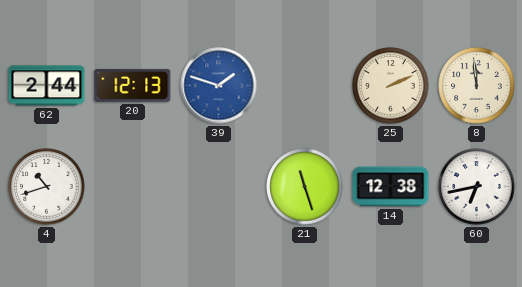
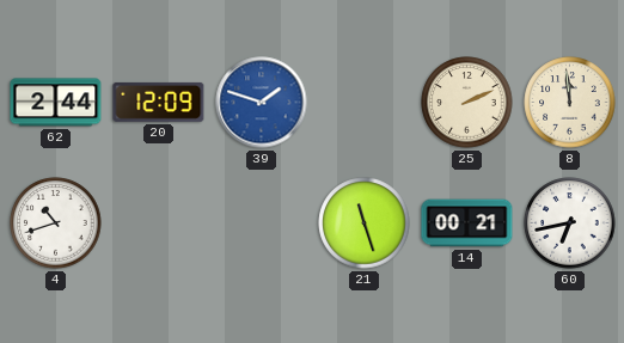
20: 12:13 -> 12:09
14: 12:38 -> 00:21
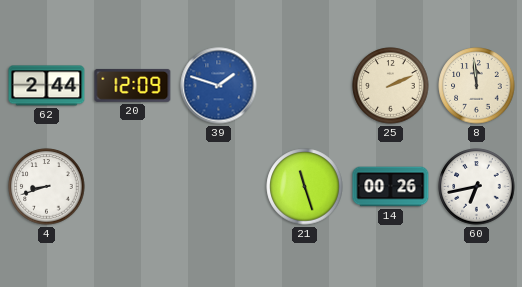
4: 10:42 -> 8:42
14: 00:21 -> 00:26
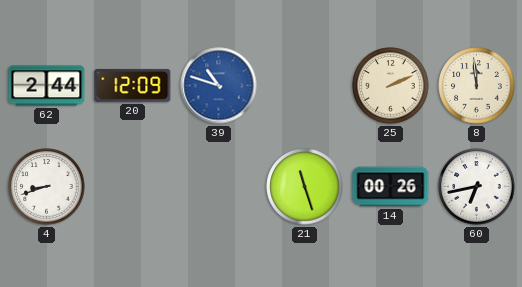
39: 1:48 -> 10:48
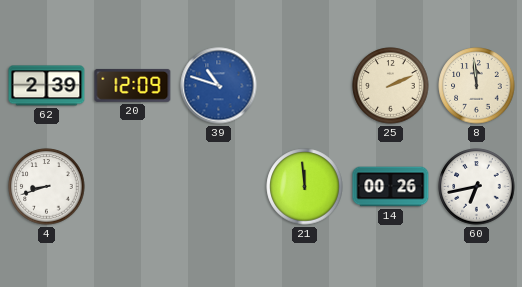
62: 2:44 -> 2:39
21: 11:27 -> 11:59
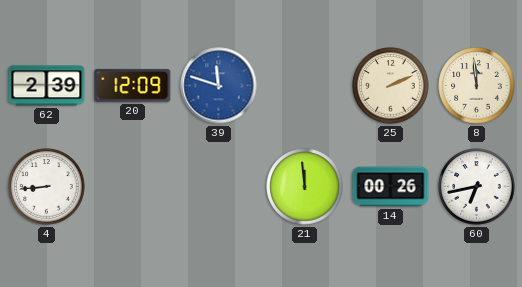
39: 10:48 -> 11:48
4: 8:42 -> 8:44
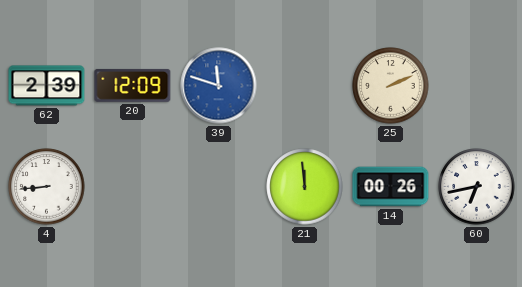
8: 11:59 -> none
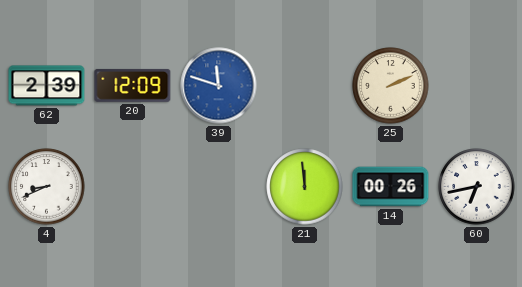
4: 8:44 -> 8:41
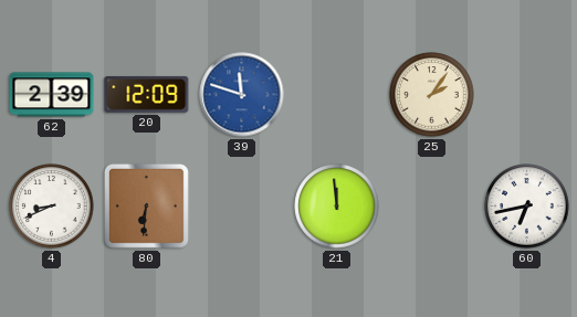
25: 2:11 -> 2:06
80: none -> 6:31
14: 00:26 -> none
